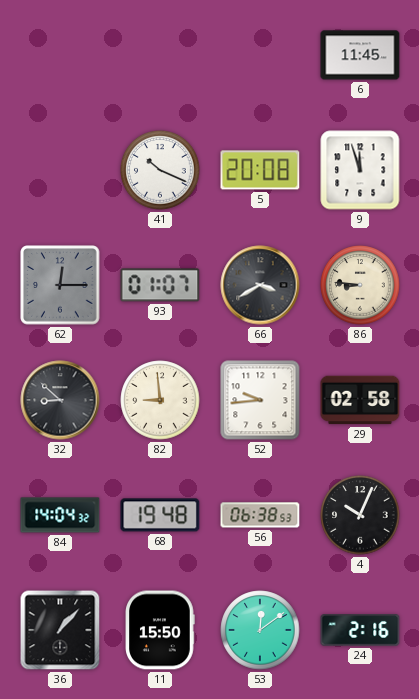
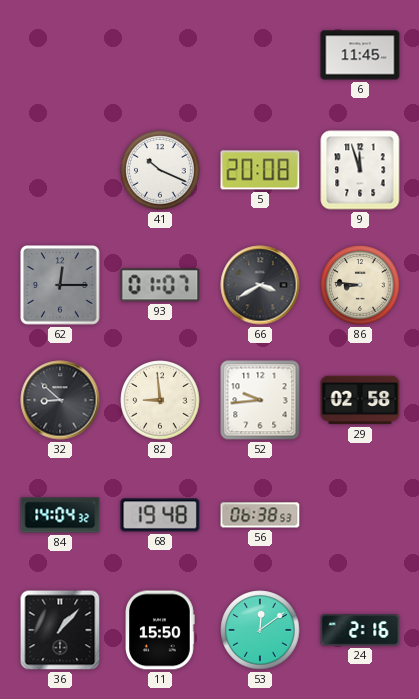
4: 10:04 -> none
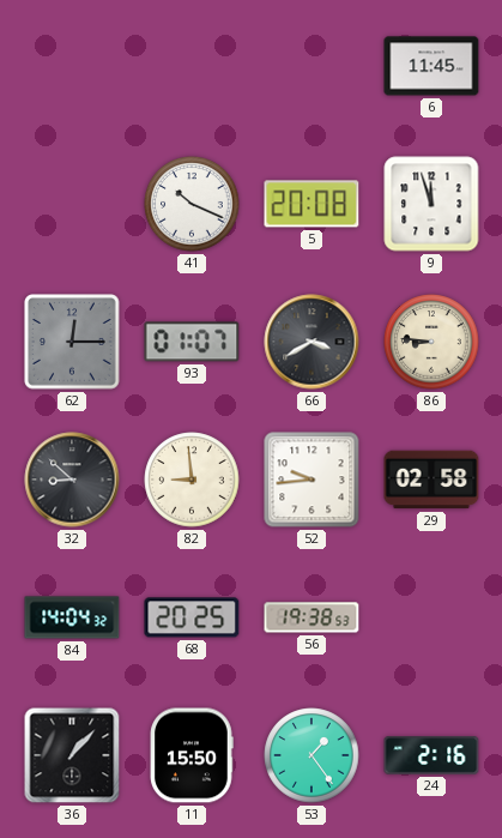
68: 19:48 -> 20:25
56: 06:38 -> 19:38
53: 12:09 -> 1:24
